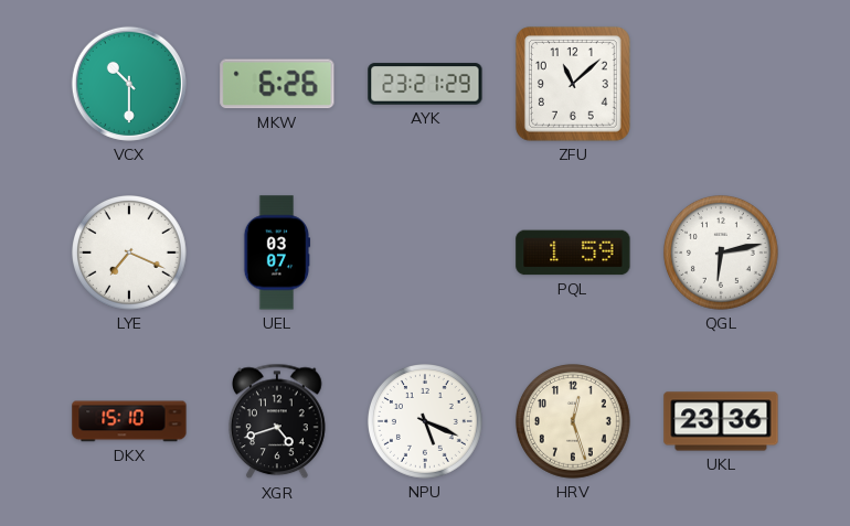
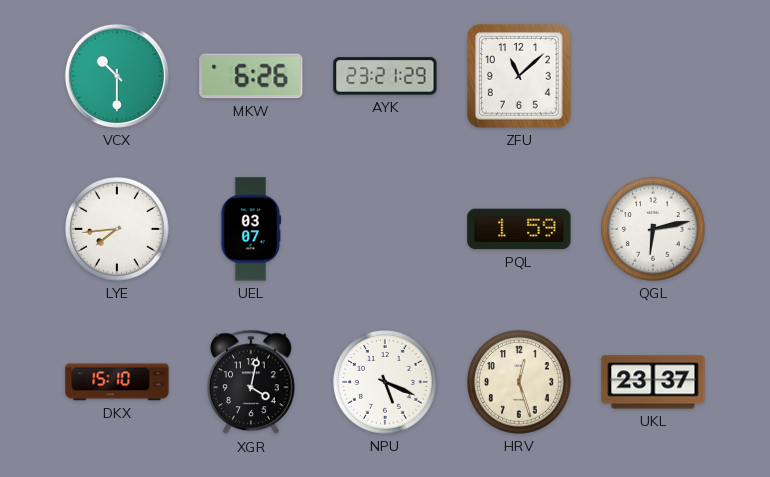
LYE: 7:19 -> 7:44
XGR: 4:42 -> 4:02
UKL: 23:36 -> 23:37
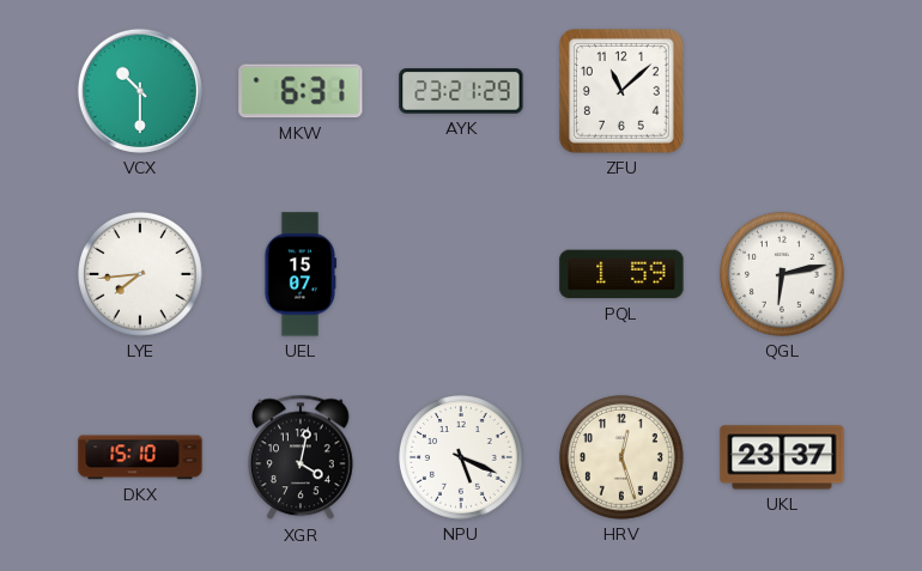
MKW: 6:26 -> 6:31
UEL: 03:07 -> 15:07
